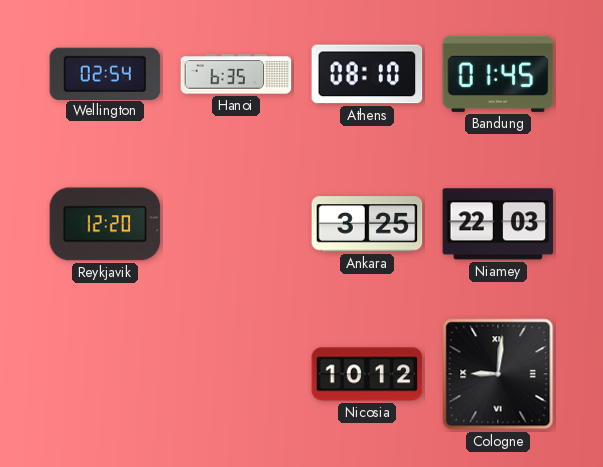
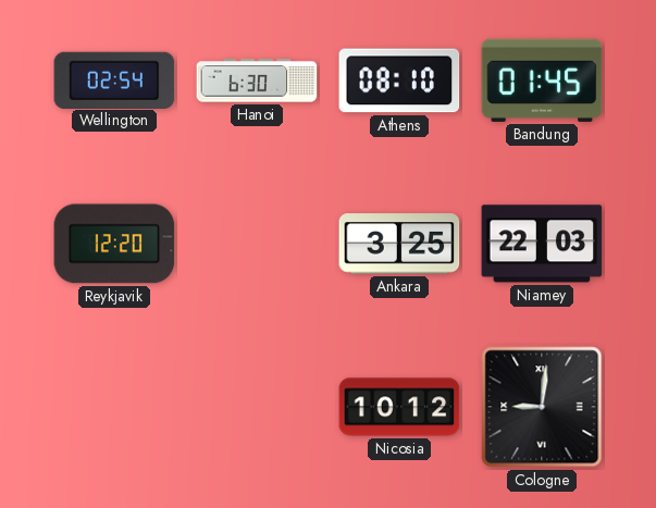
Hanoi: 6:35 -> 6:30
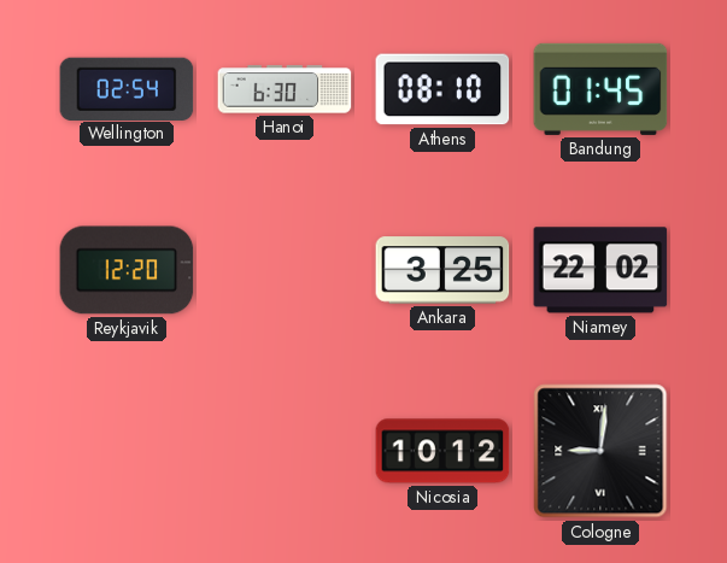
Niamey: 22:03 -> 22:02
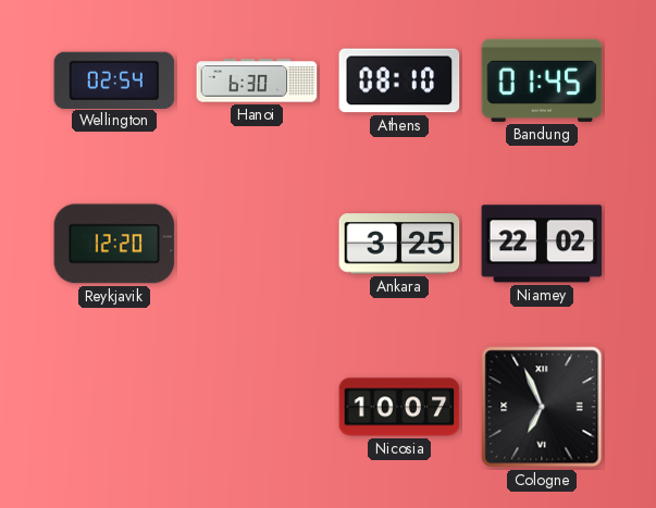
Nicosia: 10:12 -> 10:07
Cologne: 9:01 -> 6:56
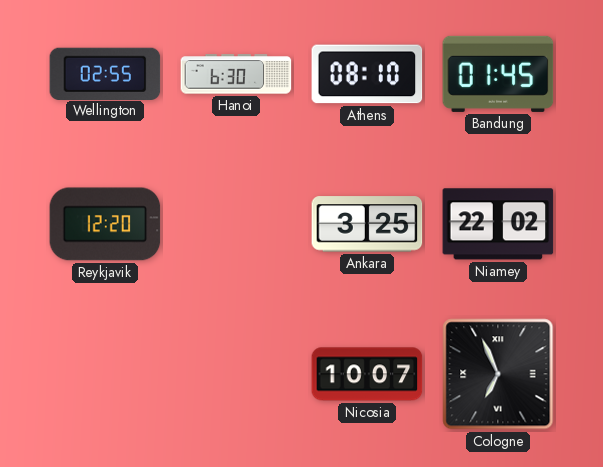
Wellington: 02:54 -> 02:55
